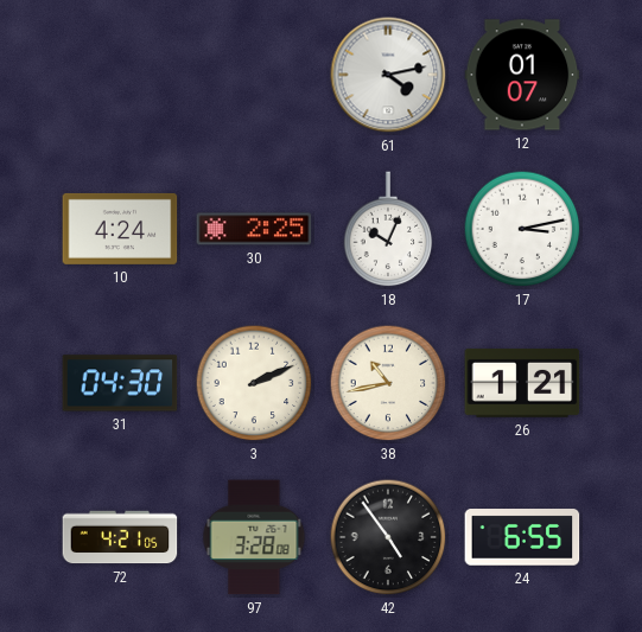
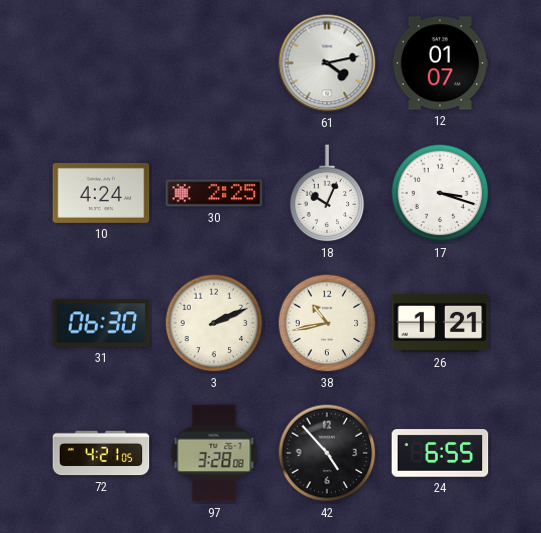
17: 3:13 -> 3:18
31: 04:30 -> 06:30
42: 4:54 -> 4:53
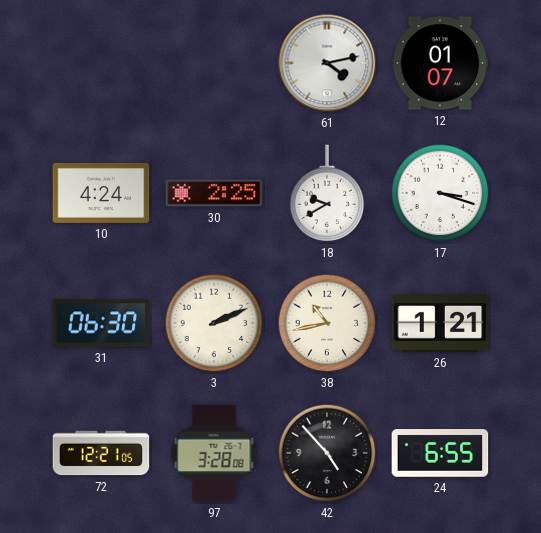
18: 10:04 -> 9:40
72: 4:21 -> 12:21
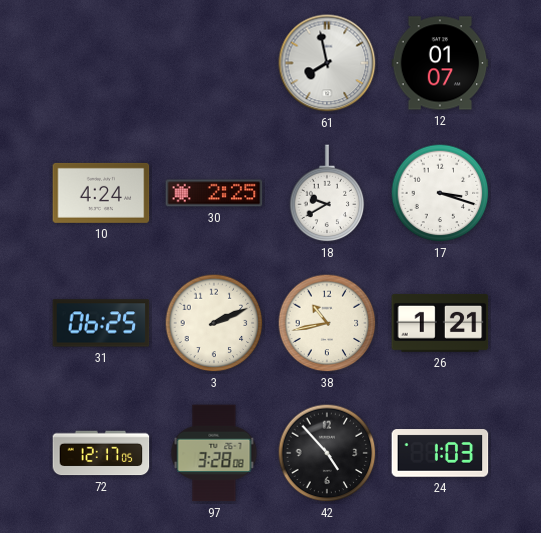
61: 4:13 -> 7:58
31: 06:30 -> 06:25
72: 12:21 -> 12:17
24: 6:55 -> 1:03
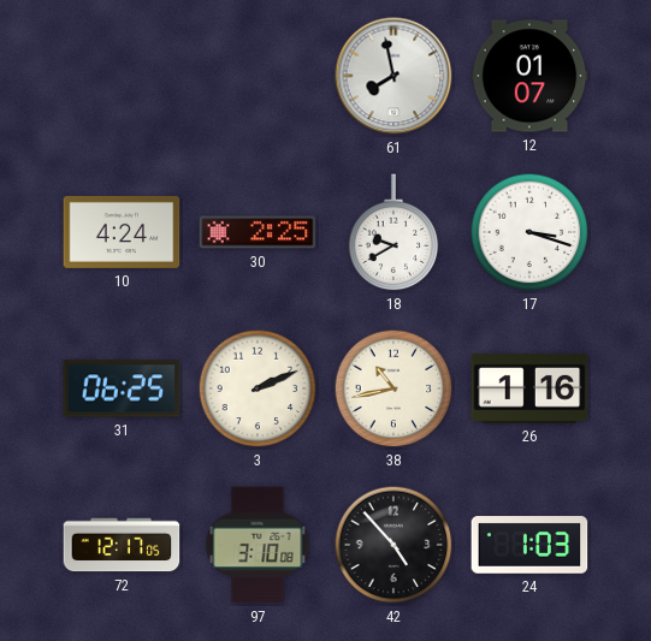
26: 1:21 -> 1:16
97: 3:28 -> 3:10
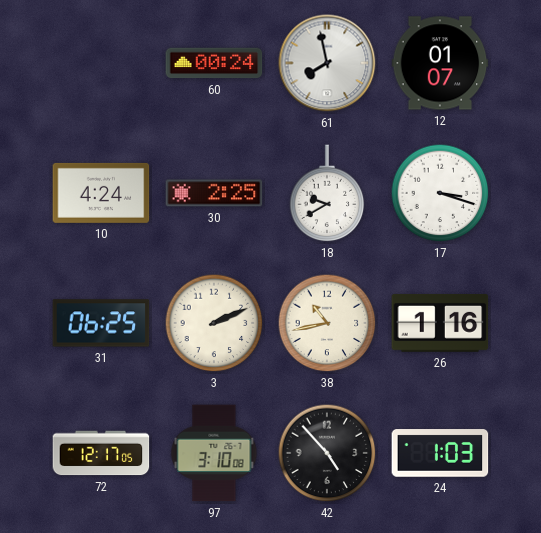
60: none -> 00:24
